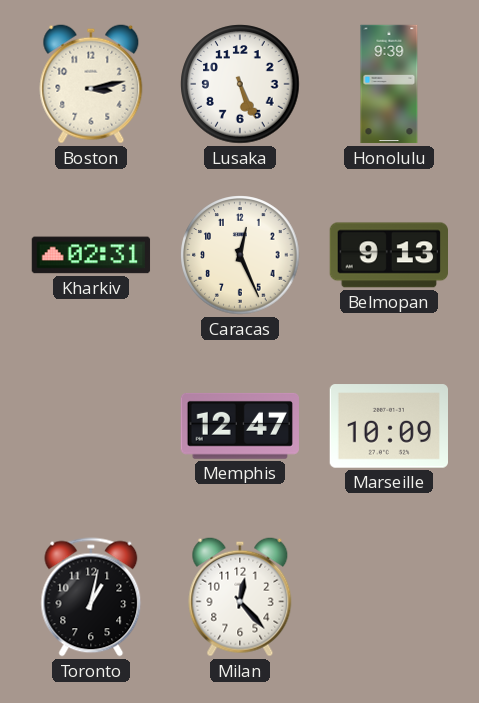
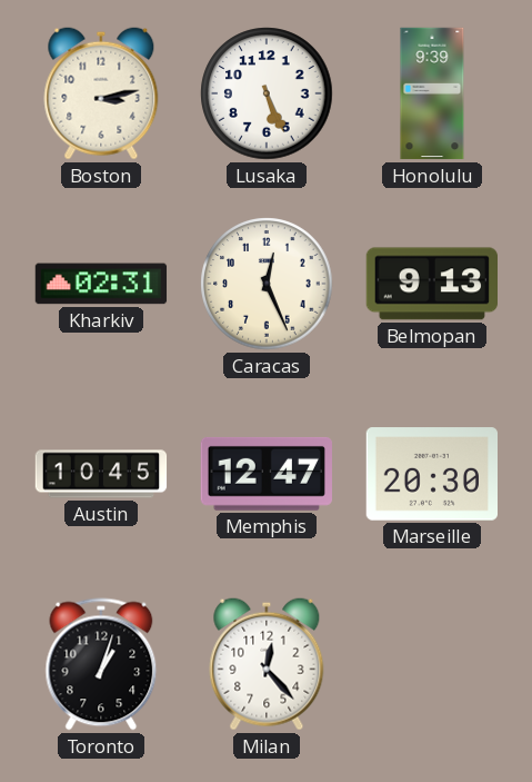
Austin: none -> 10:45
Marseille: 10:09 -> 20:30
Toronto: 1:02 -> 1:03
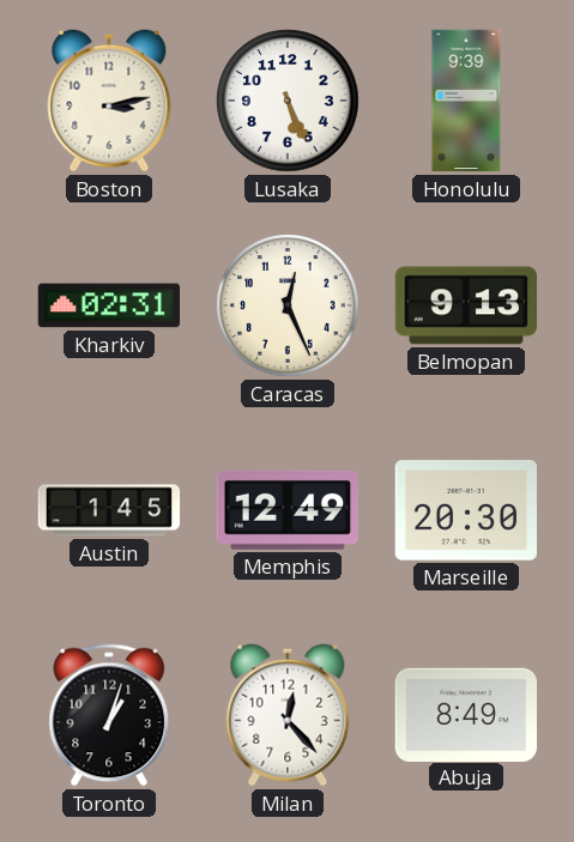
Austin: 10:45 -> 1:45
Memphis: 12:47 -> 12:49
Abuja: none -> 8:49
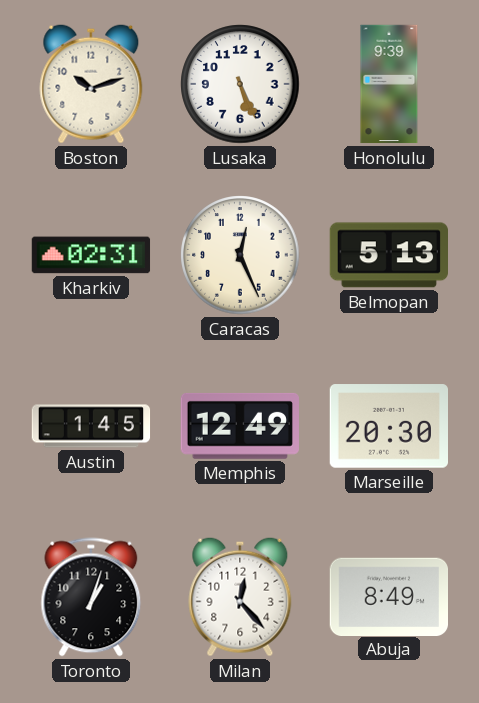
Boston: 3:13 -> 10:12
Belmopan: 9:13 -> 5:13
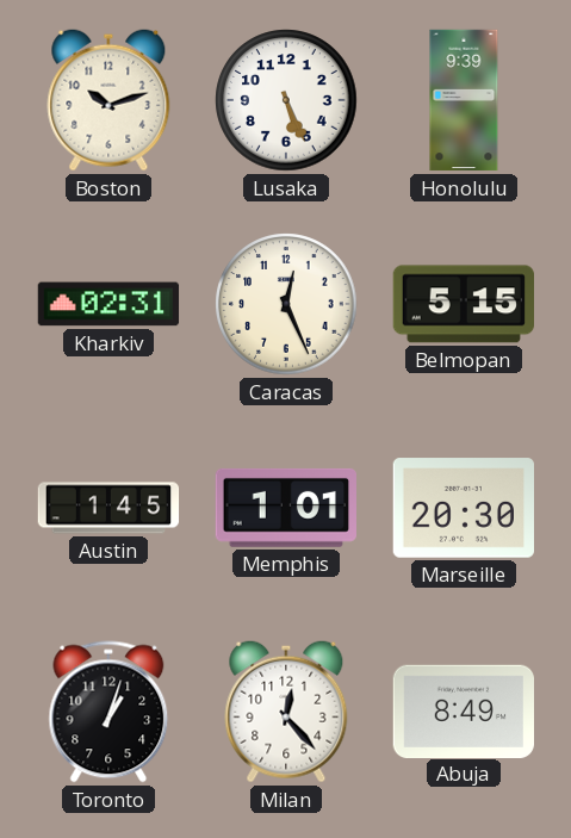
Belmopan: 5:13 -> 5:15
Memphis: 12:49 -> 1:01
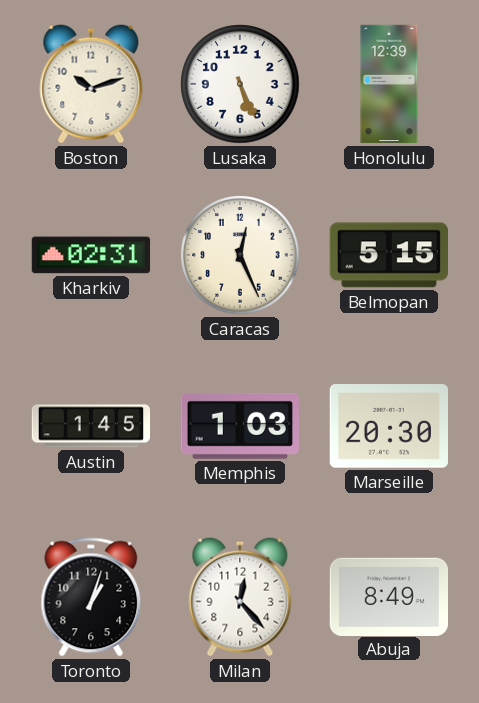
Honolulu: 9:39 -> 12:39
Memphis: 1:01 -> 1:03
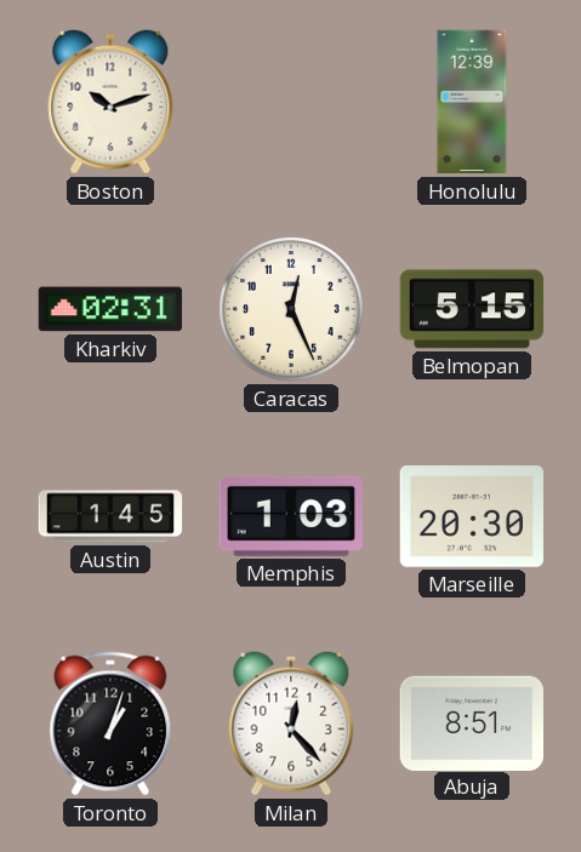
Lusaka: 5:26 -> none
Abuja: 8:49 -> 8:51
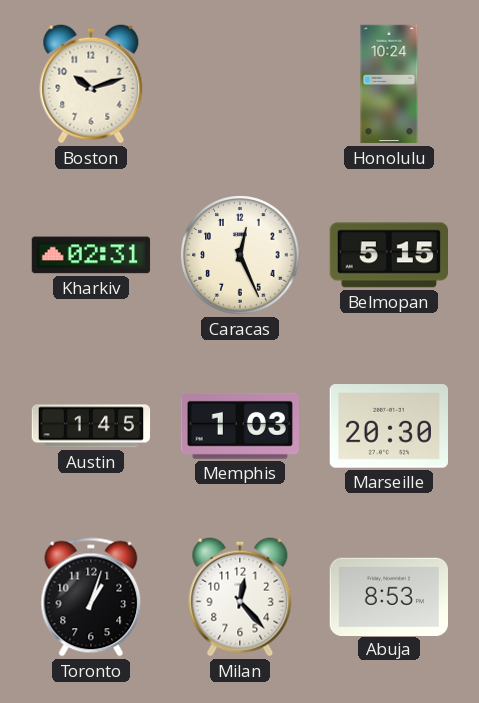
Honolulu: 12:39 -> 10:24
Abuja: 8:51 -> 8:53
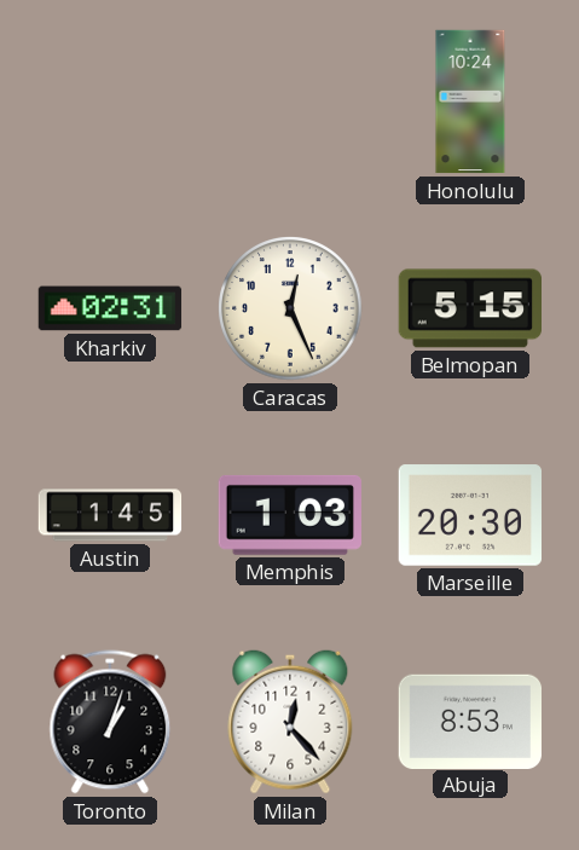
Boston: 10:12 -> none
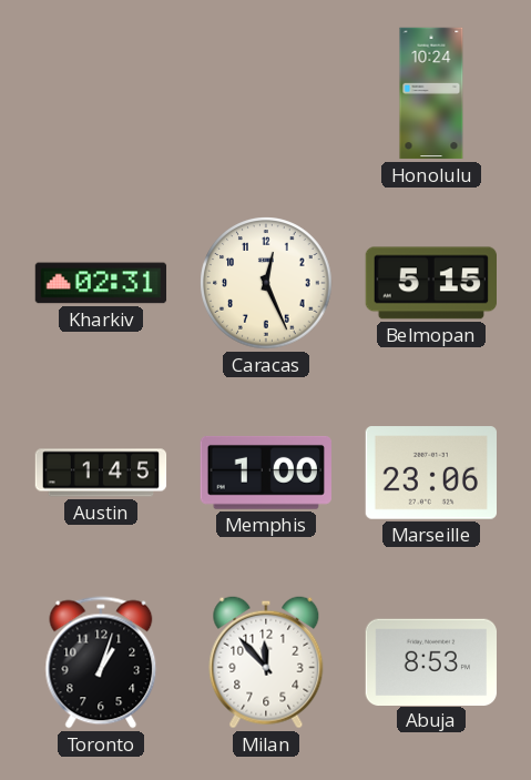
Memphis: 1:03 -> 1:00
Marseille: 20:30 -> 23:06
Milan: 12:23 -> 11:53
